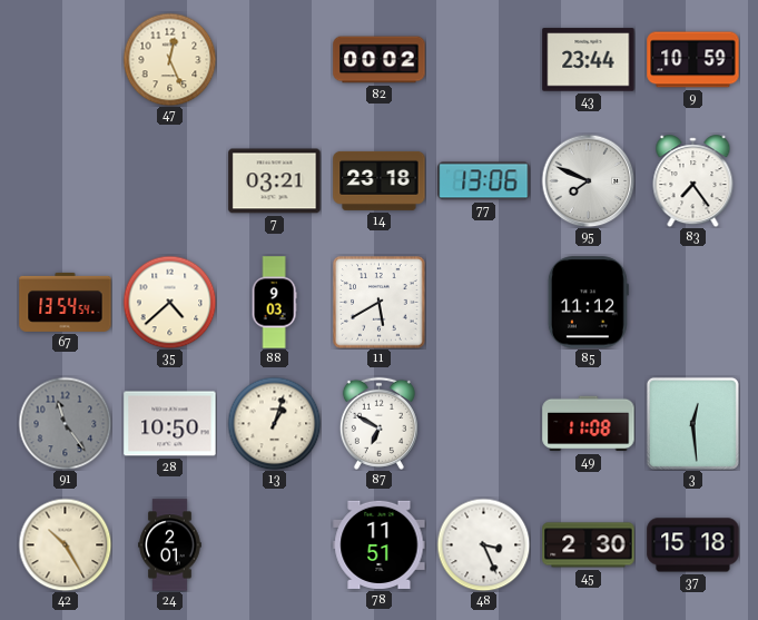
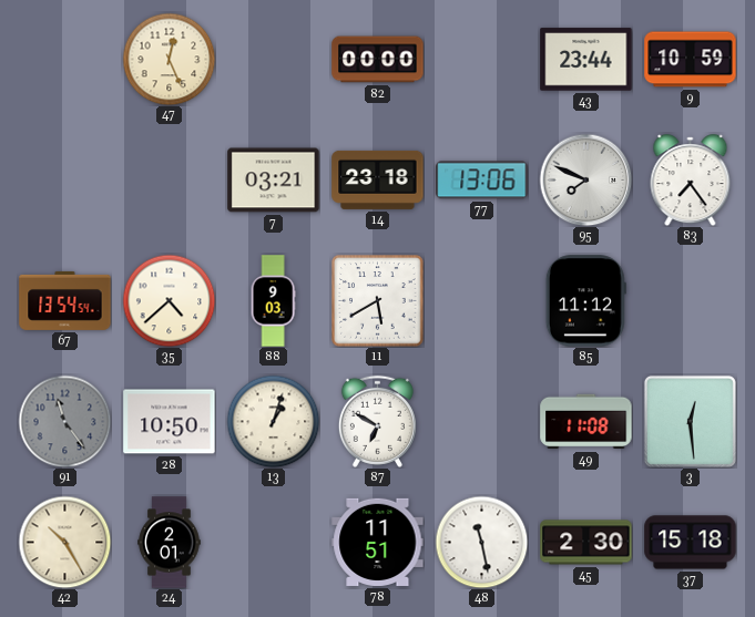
82: 00:02 -> 00:00
48: 3:26 -> 11:28
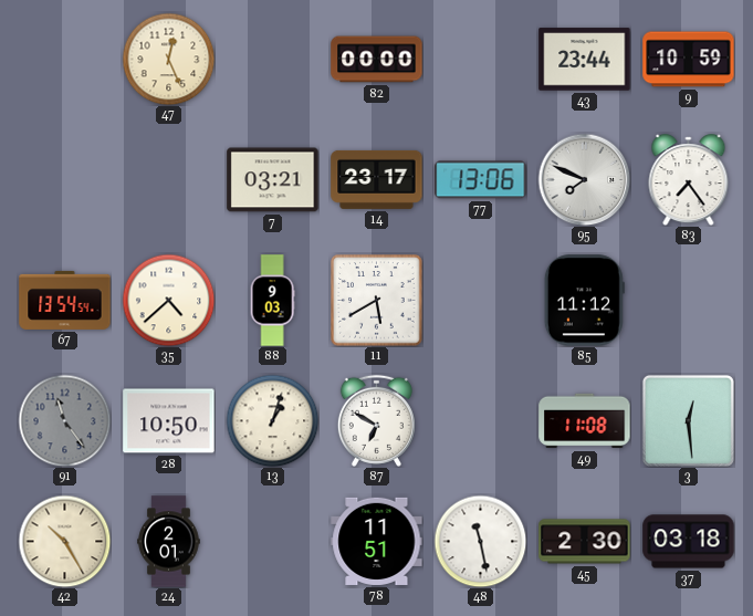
14: 23:18 -> 23:17
37: 15:18 -> 03:18
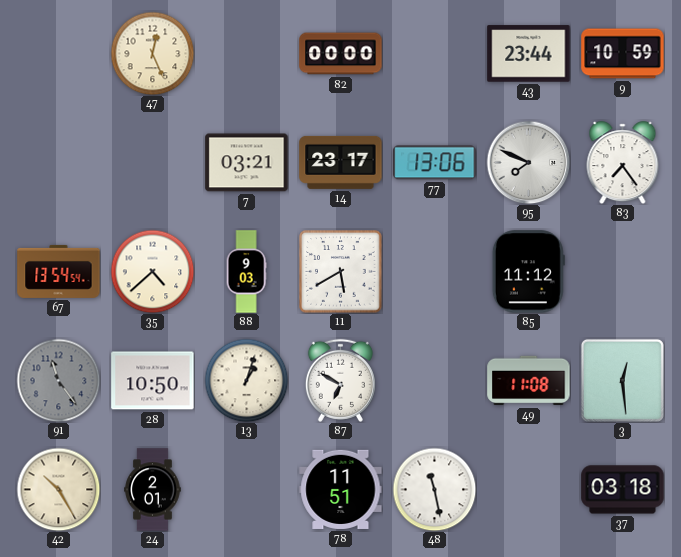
45: 2:30 -> none
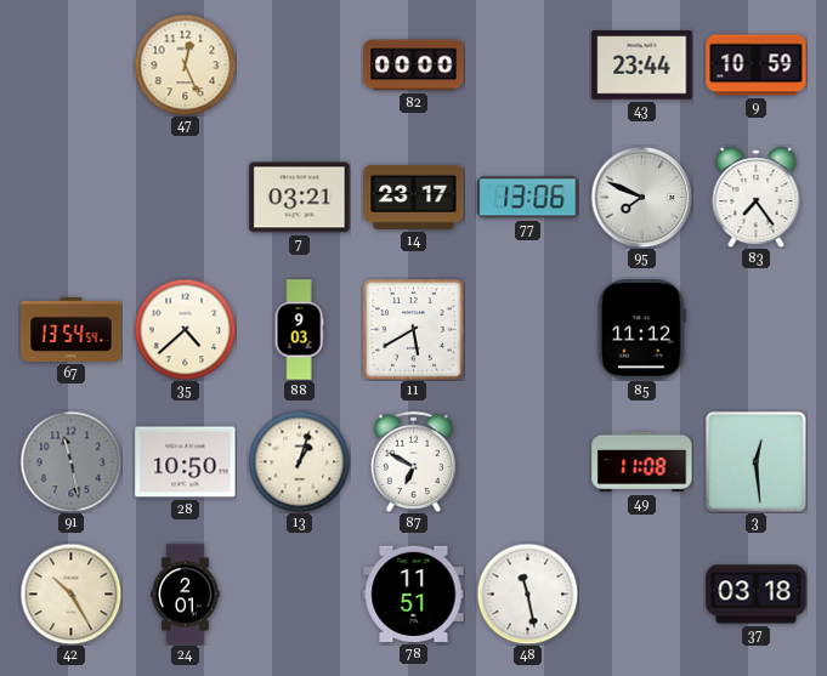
91: 11:24 -> 11:28
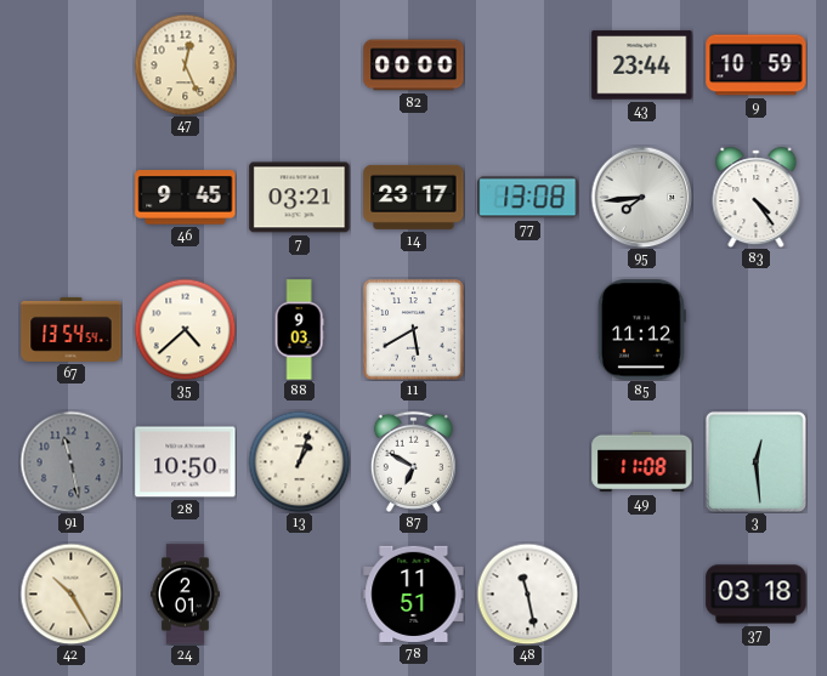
46: none -> 9:45
77: 13:06 -> 13:08
95: 7:49 -> 7:44
83: 7:24 -> 4:24
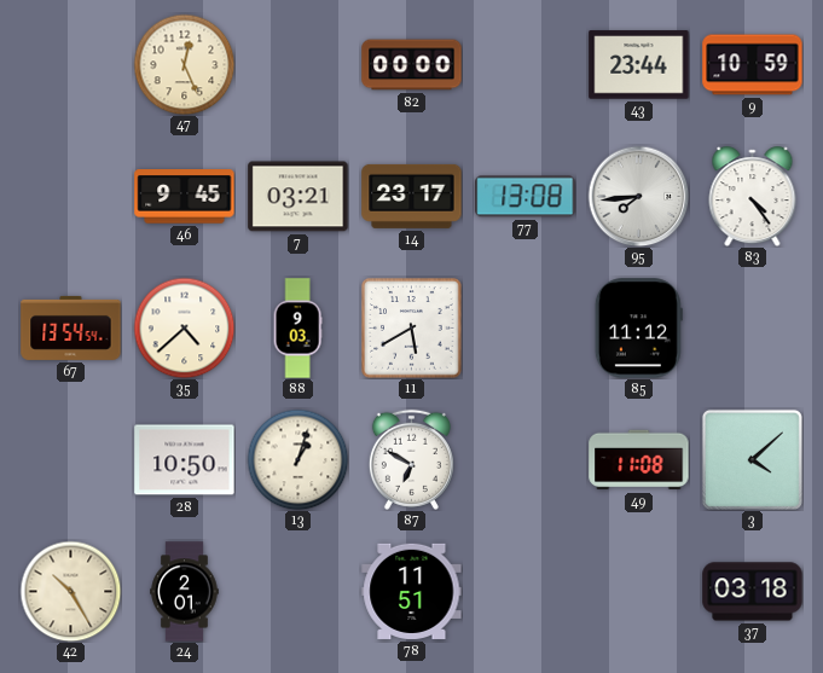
91: 11:28 -> none
3: 12:29 -> 4:08
48: 11:28 -> none
